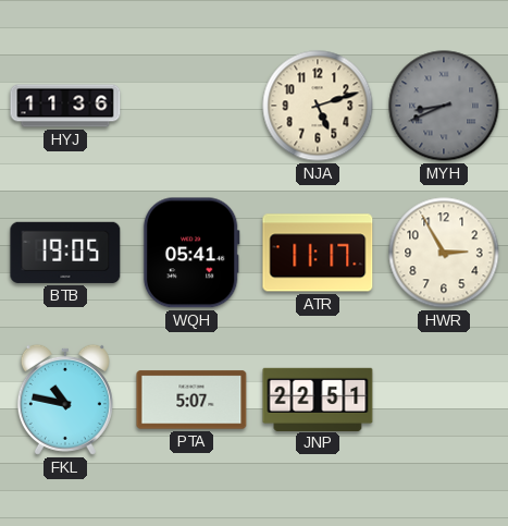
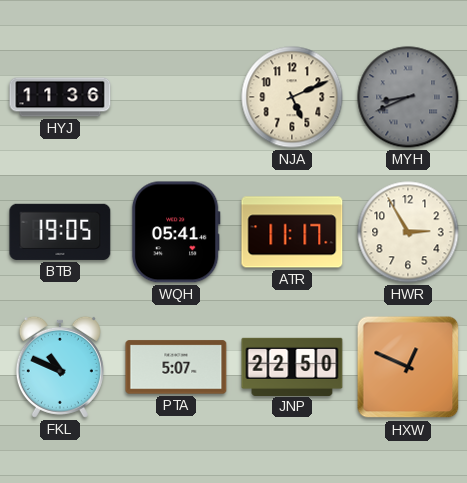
NJA: 5:12 -> 5:11
FKL: 10:47 -> 10:49
JNP: 22:51 -> 22:50
HXW: none -> 12:49
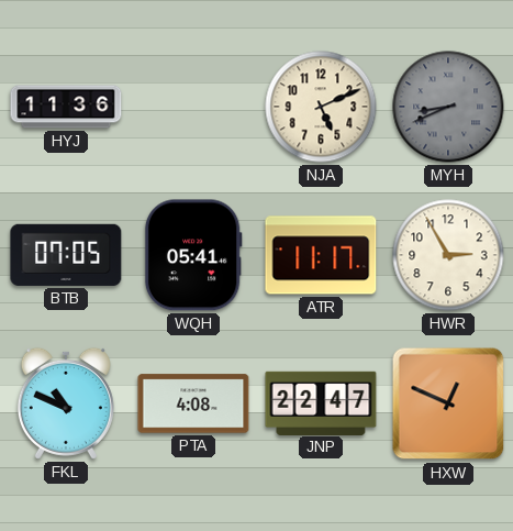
BTB: 19:05 -> 07:05
PTA: 5:07 -> 4:08
JNP: 22:50 -> 22:47
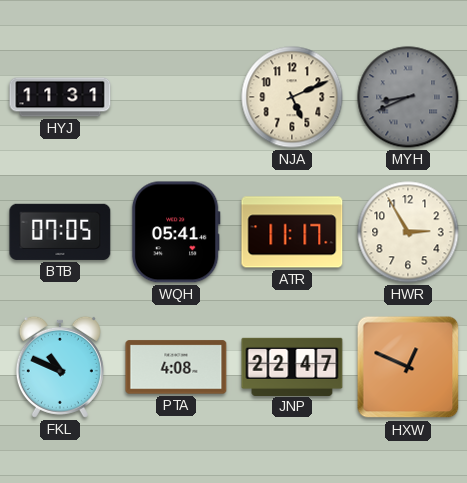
HYJ: 11:36 -> 11:31
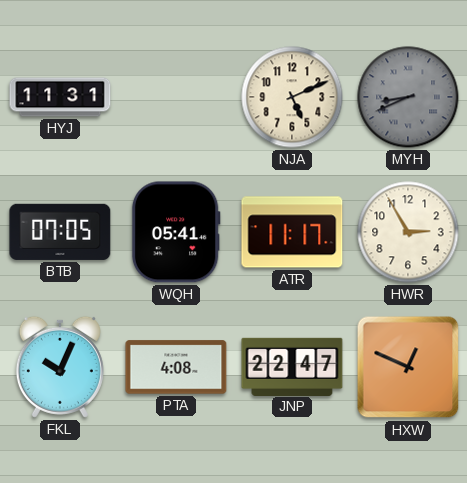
FKL: 10:49 -> 10:04
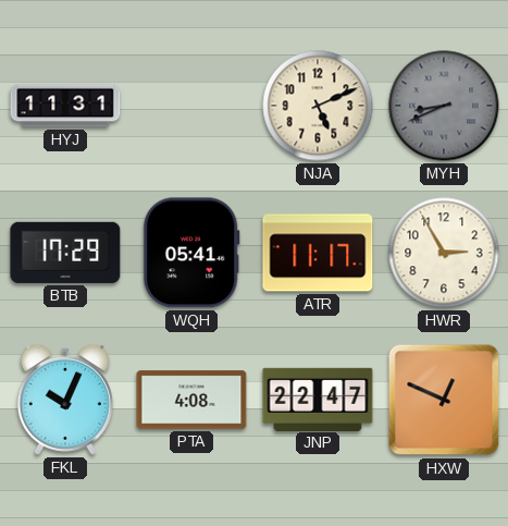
BTB: 07:05 -> 17:29
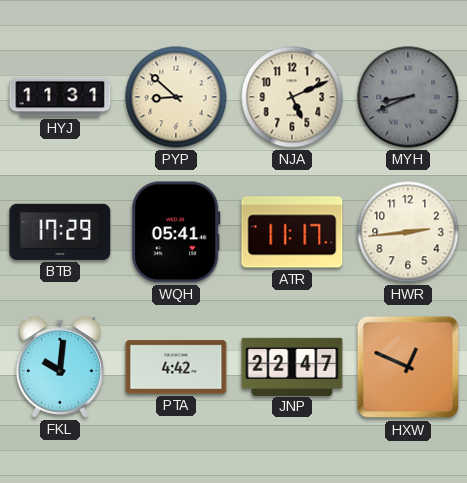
PYP: none -> 8:52
HWR: 2:55 -> 2:44
FKL: 10:04 -> 10:01
PTA: 4:08 -> 4:42
